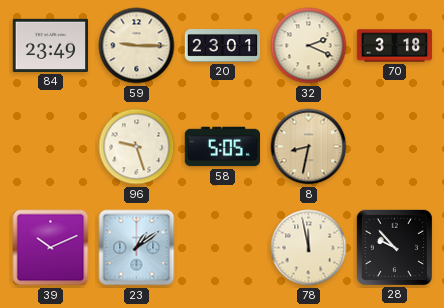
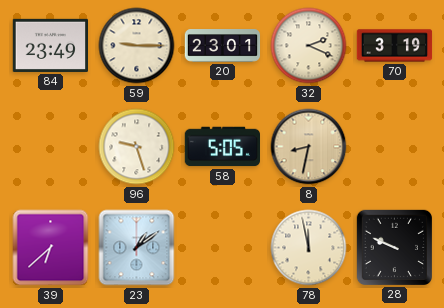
70: 3:18 -> 3:19
39: 10:11 -> 6:38
28: 9:53 -> 9:49
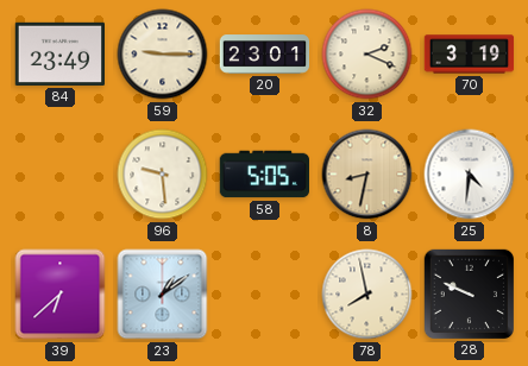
96: 9:27 -> 9:29
25: none -> 4:31
78: 11:58 -> 7:58
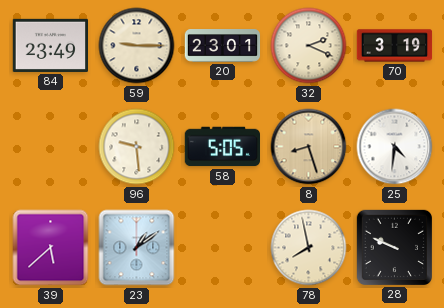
8: 8:32 -> 8:27
39: 6:38 -> 5:38
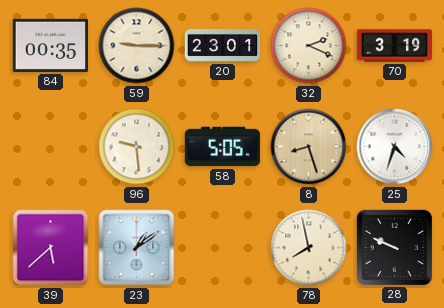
84: 23:49 -> 00:35
25: 4:31 -> 4:33
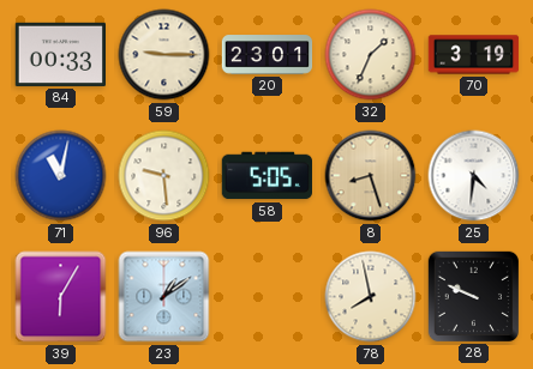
84: 00:35 -> 00:33
32: 2:19 -> 1:34
71: none -> 11:02
25: 4:33 -> 4:31
39: 5:38 -> 6:05
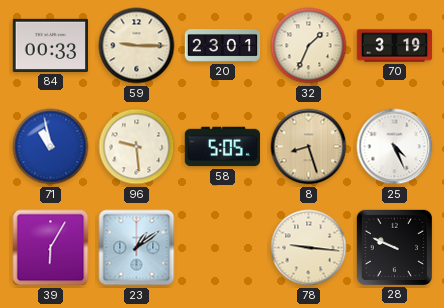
71: 11:02 -> 10:58
25: 4:31 -> 4:26
78: 7:58 -> 9:16
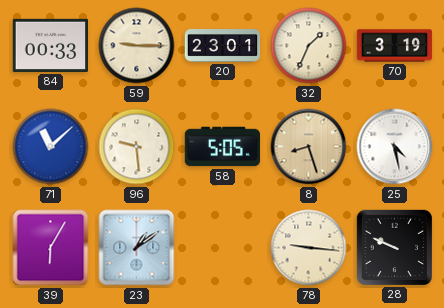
71: 10:58 -> 11:08
25: 4:26 -> 4:28
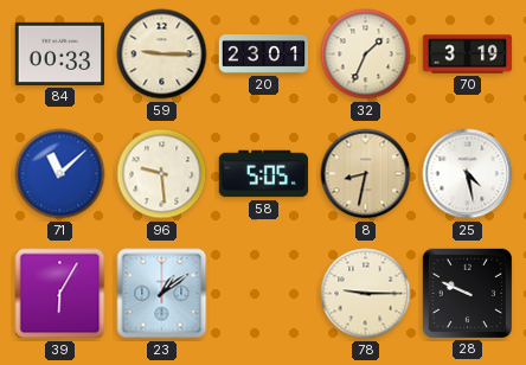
8: 8:27 -> 8:32
78: 9:16 -> 9:15
